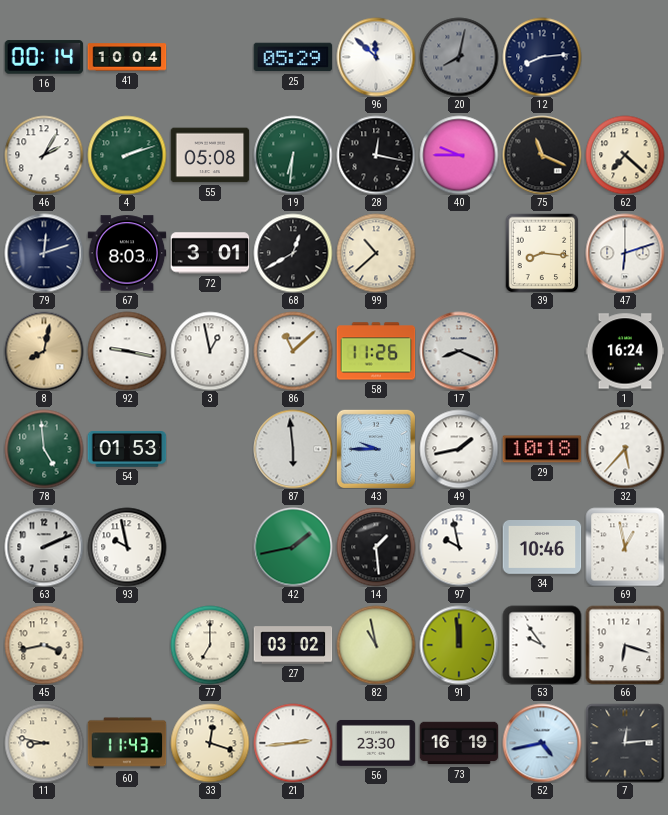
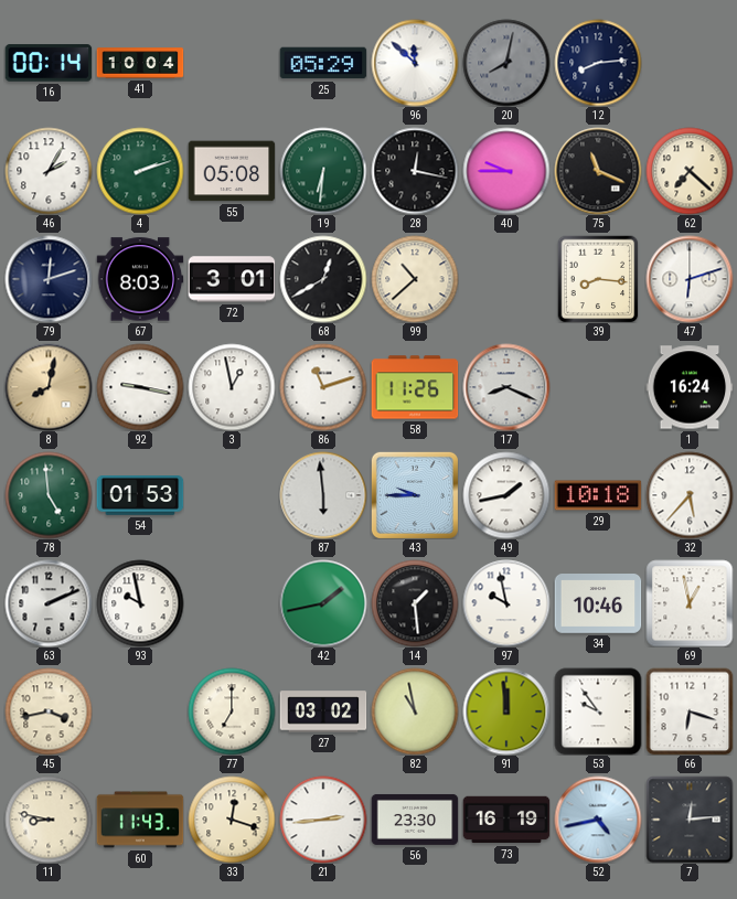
86: 11:08 -> 11:12
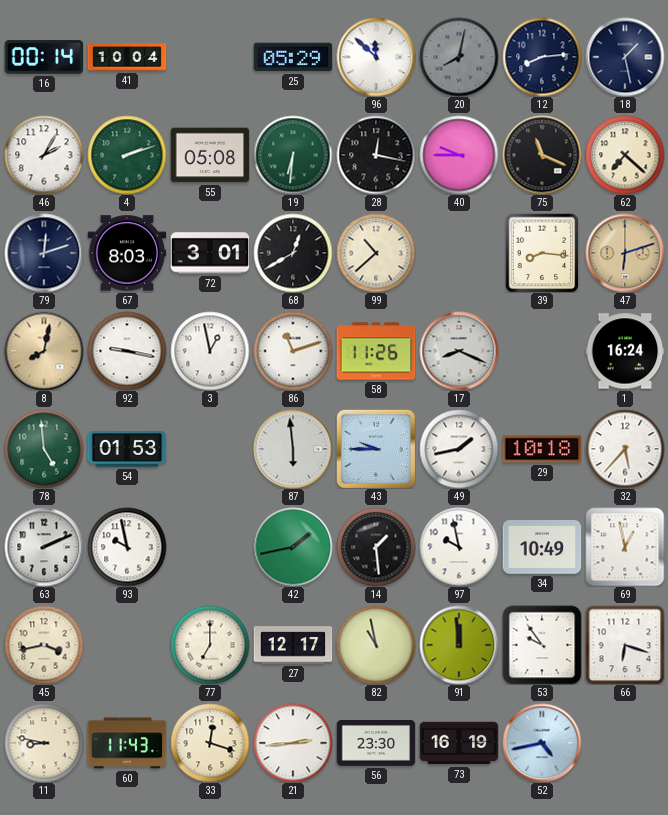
18: none -> 1:28
47 dial: white -> champagne
34: 10:46 -> 10:49
27: 03:02 -> 12:17
7: 12:14 -> none
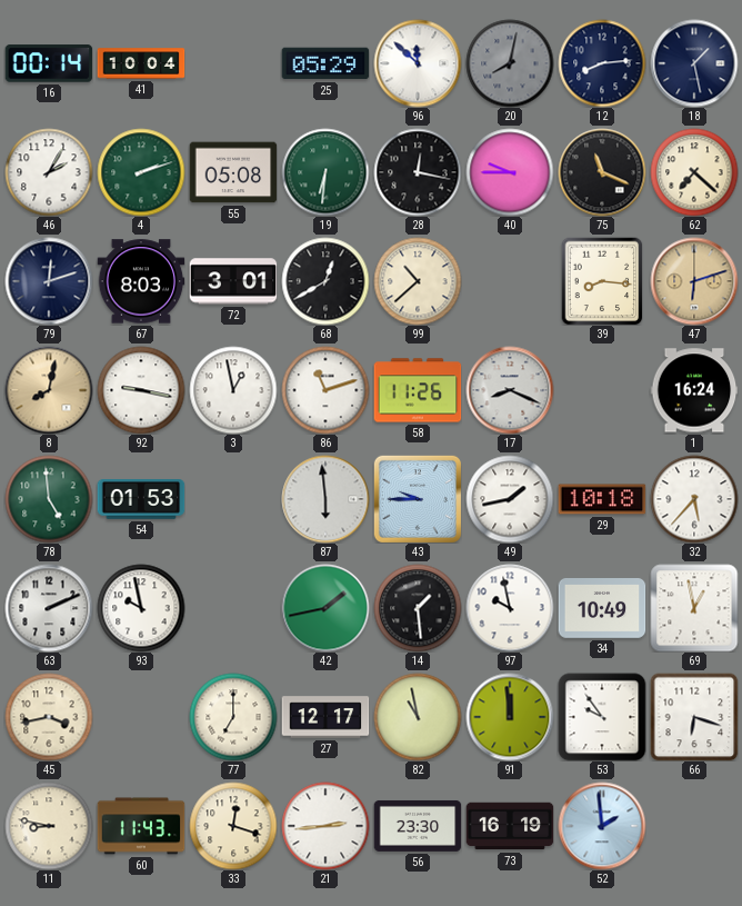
52: 4:43 -> 1:59
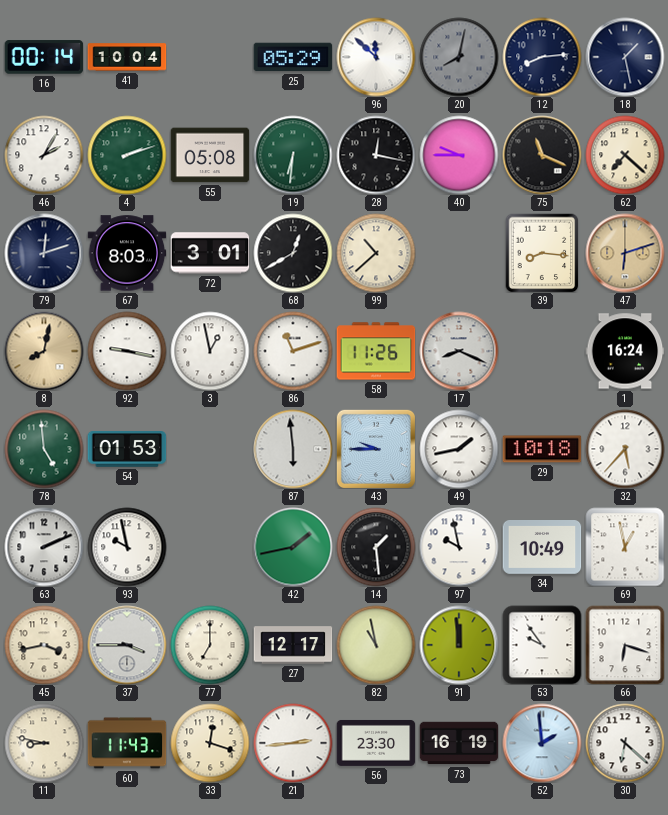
37: none -> 3:45
30: none -> 6:22
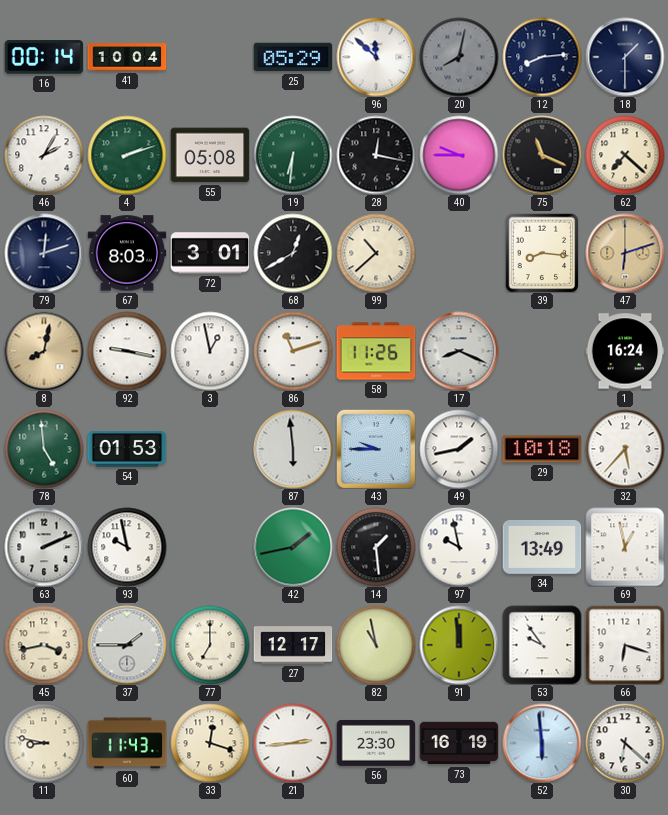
18: 1:28 -> 1:30
34: 10:49 -> 13:49
37: 3:45 -> 1:45
52: 1:59 -> 5:59
